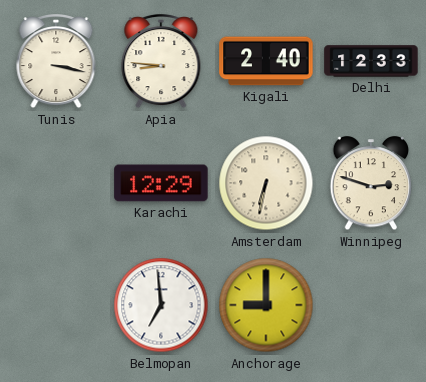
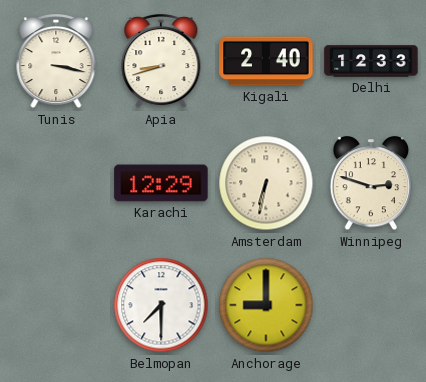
Apia: 8:46 -> 8:42
Belmopan: 6:59 -> 7:30
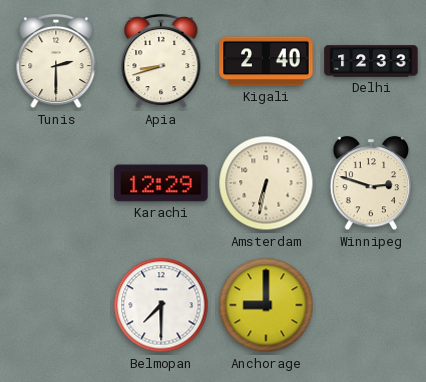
Tunis: 3:17 -> 2:30
